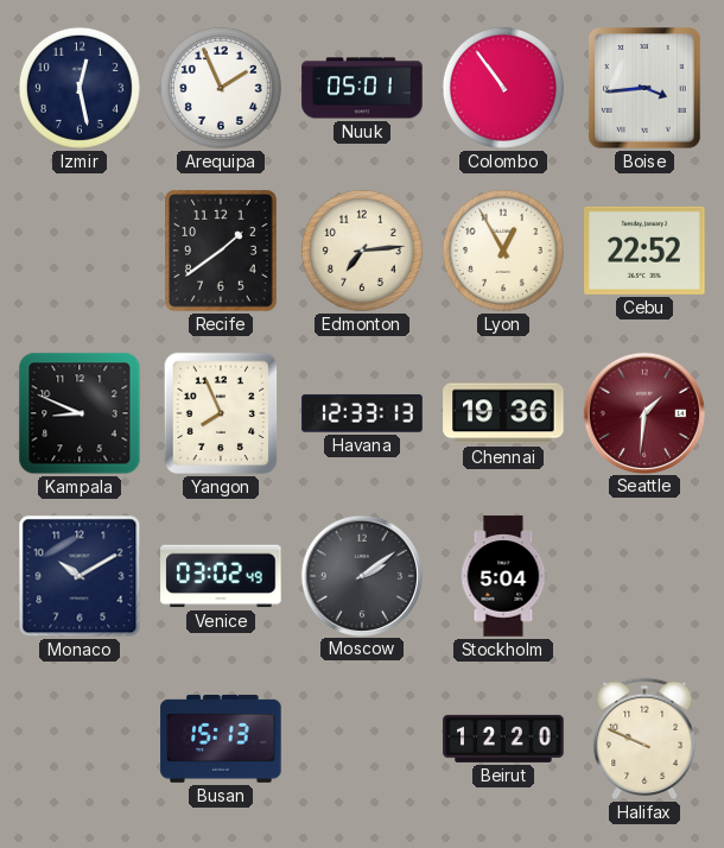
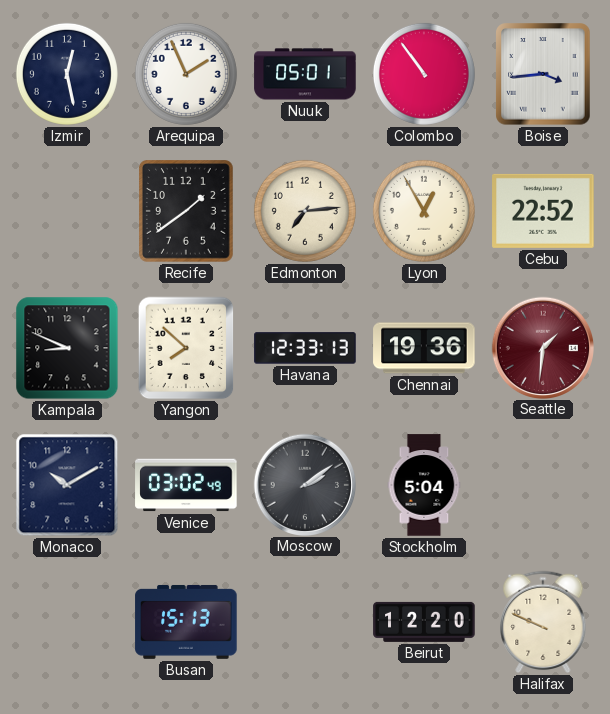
Yangon: 7:56 -> 7:52
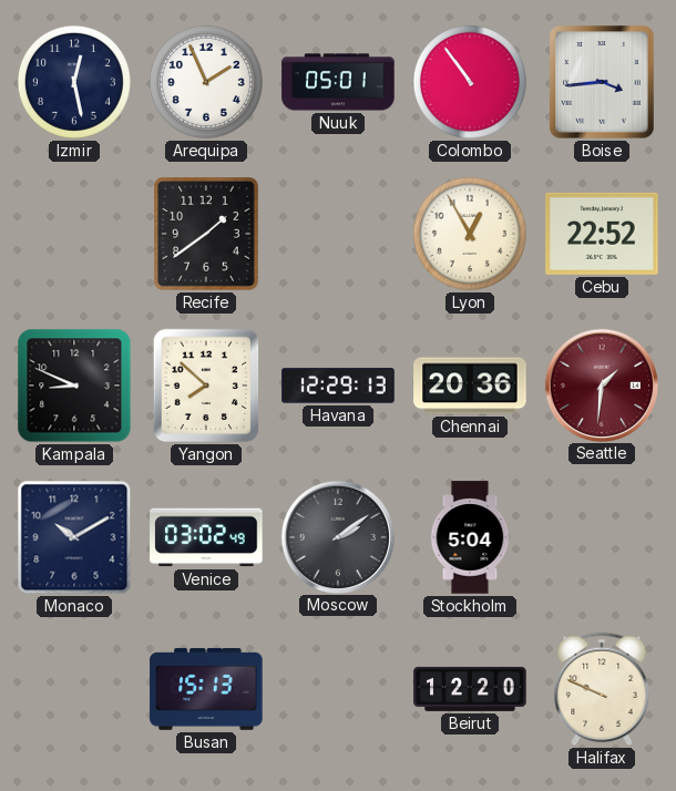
Edmonton: 7:14 -> none
Havana: 12:33 -> 12:29
Chennai: 19:36 -> 20:36
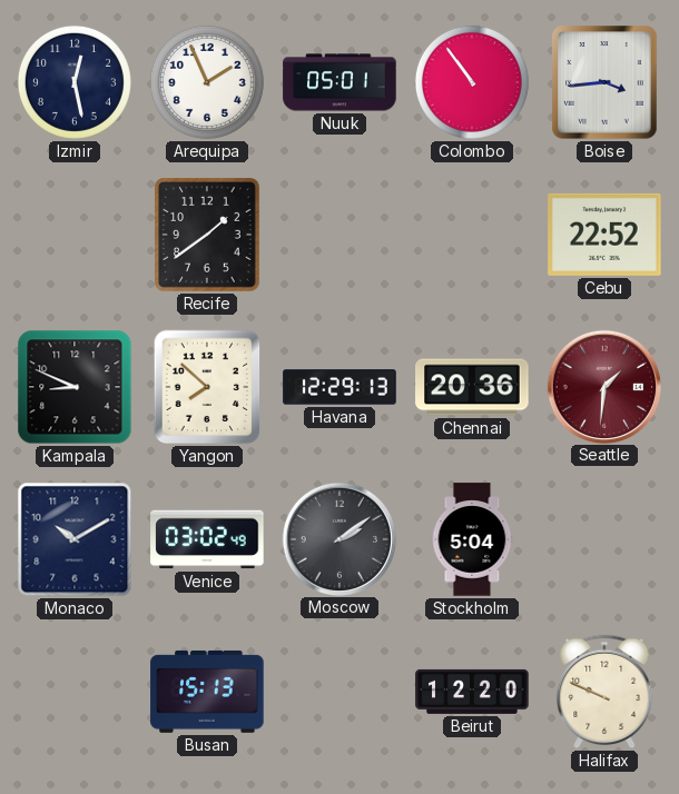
Lyon: 12:55 -> none
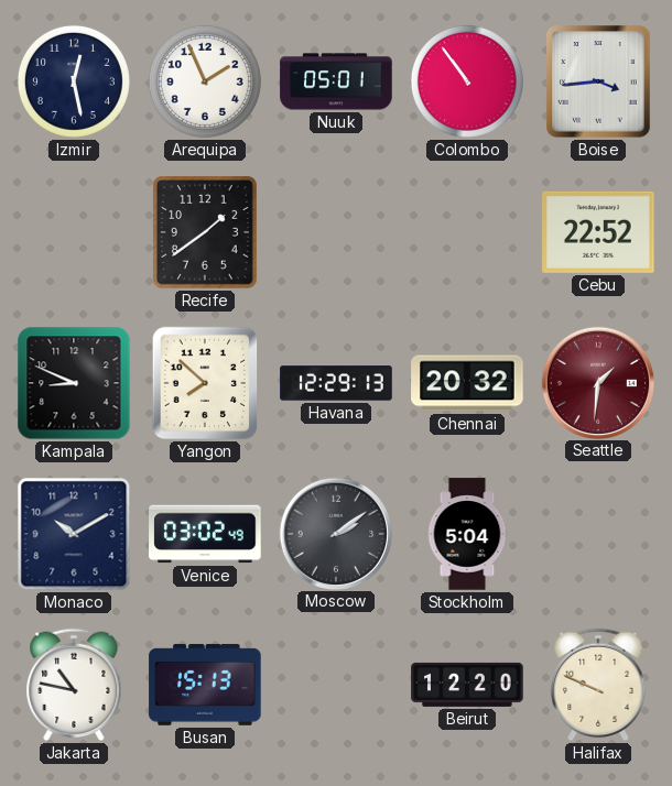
Chennai: 20:36 -> 20:32
Jakarta: none -> 10:47
